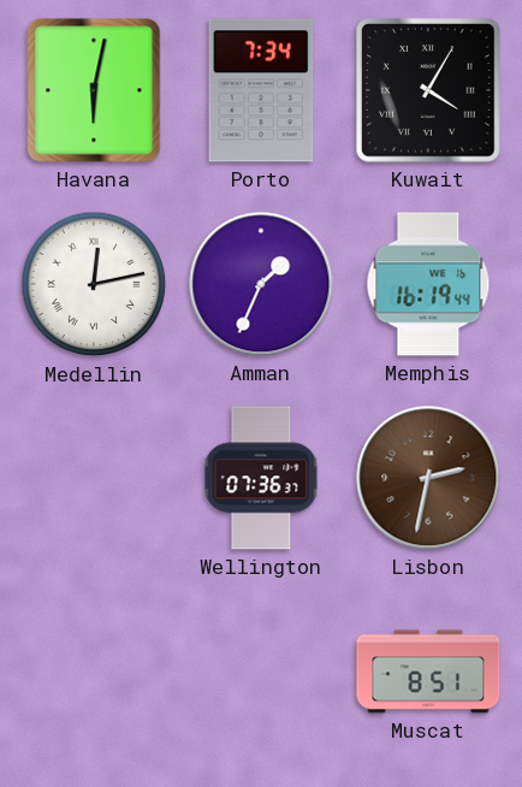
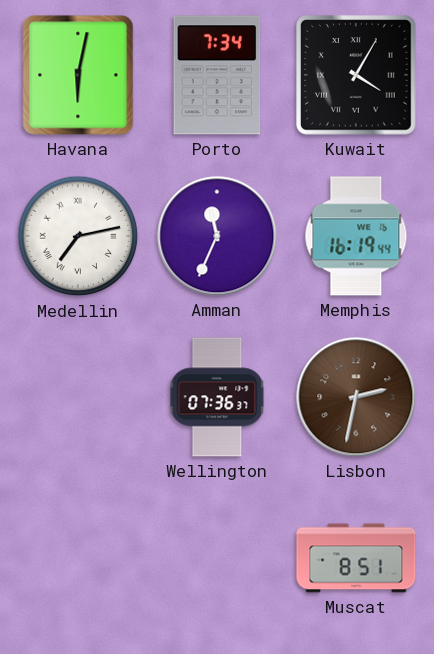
Medellin: 12:13 -> 7:13
Amman: 1:34 -> 11:34
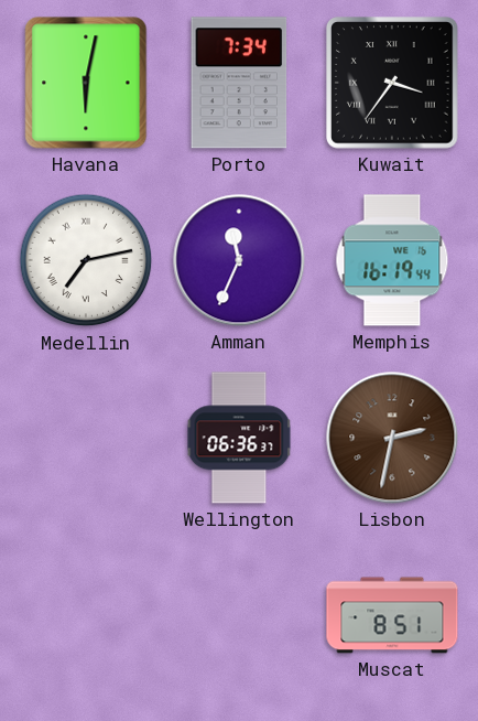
Kuwait: 4:05 -> 3:36
Wellington: 07:36 -> 06:36
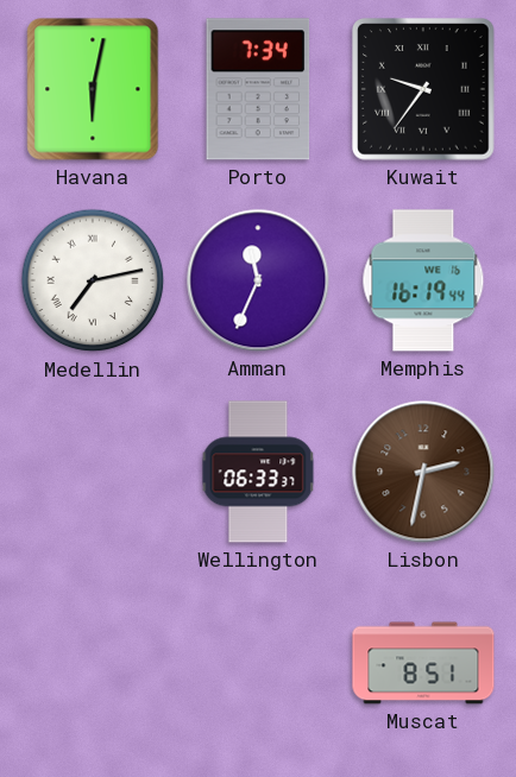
Kuwait: 3:36 -> 9:36
Wellington: 06:36 -> 06:33
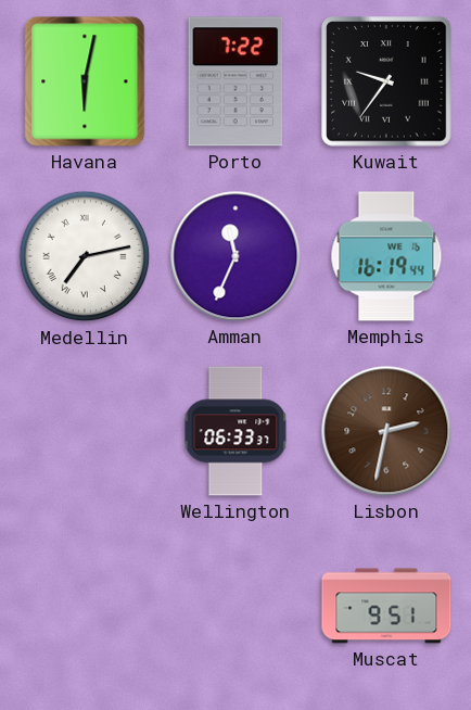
Porto: 7:34 -> 7:22
Muscat: 8:51 -> 9:51
